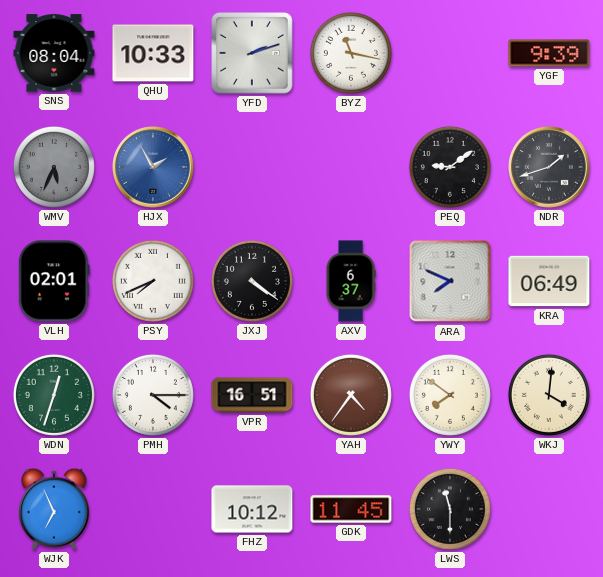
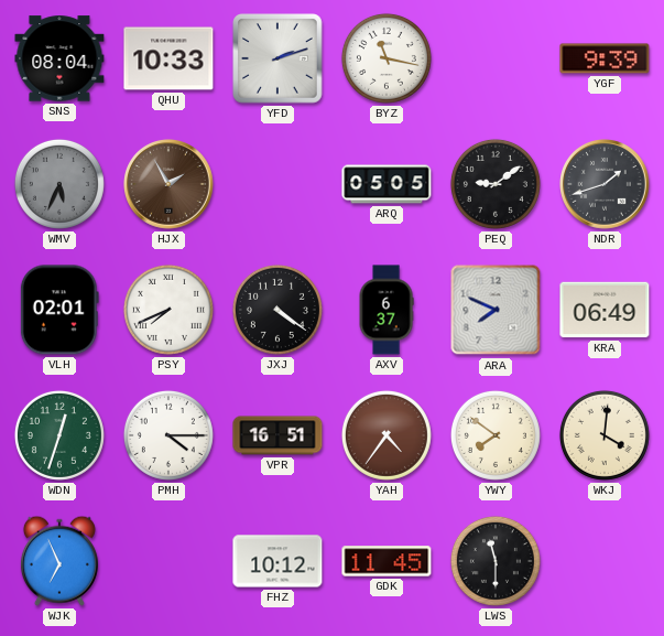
HJX dial: blue -> brown
ARQ: none -> 05:05
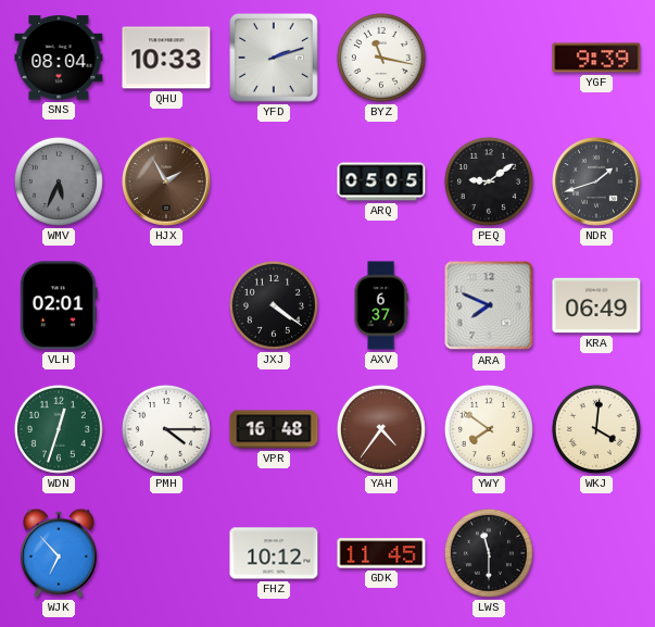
PSY: 7:41 -> none
VPR: 16:51 -> 16:48
WJK: 6:56 -> 6:53
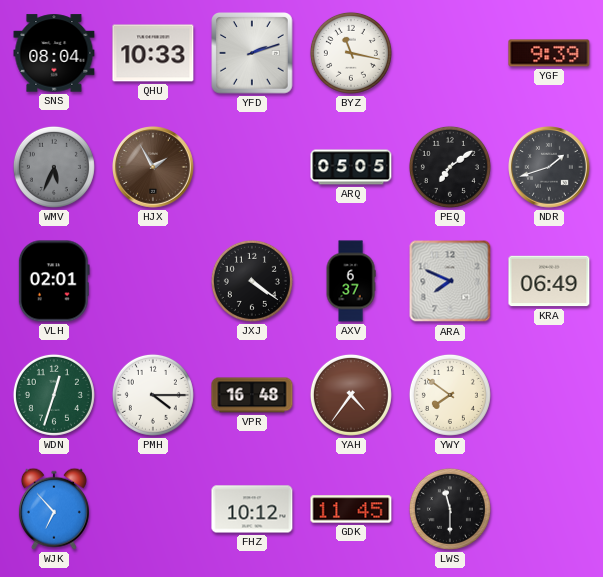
PEQ: 9:09 -> 7:09
WKJ: 4:01 -> none
